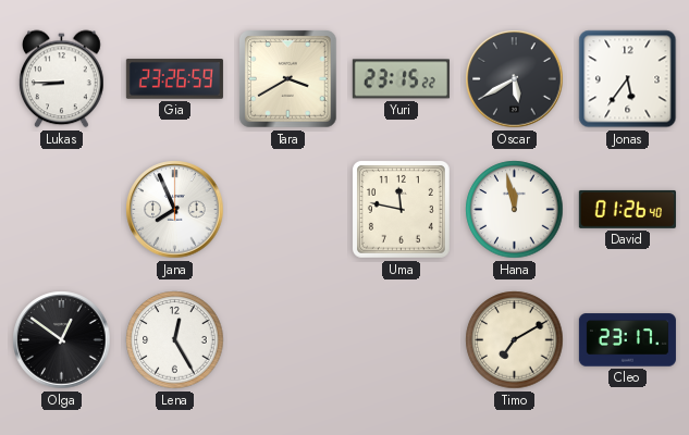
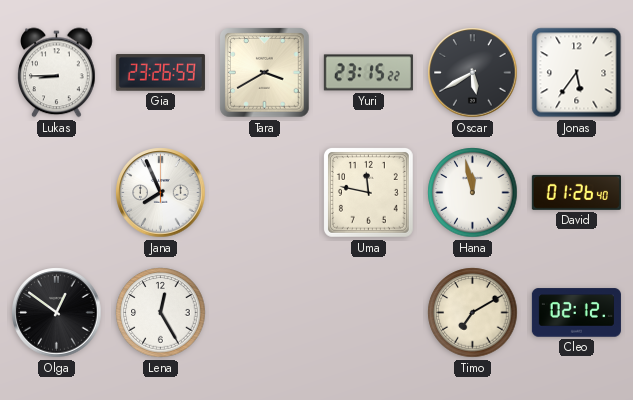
Cleo: 23:17 -> 02:12
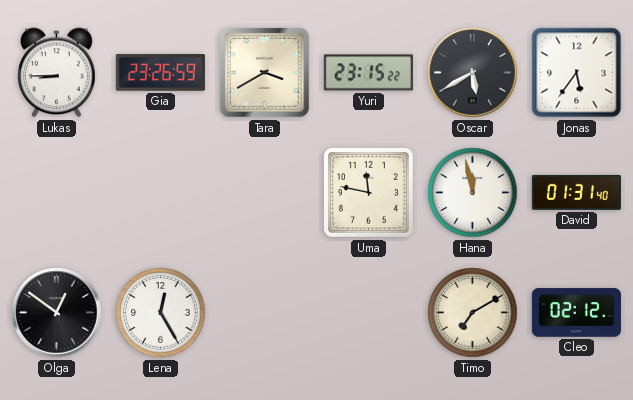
Jana: 7:56 -> none
David: 01:26 -> 01:31
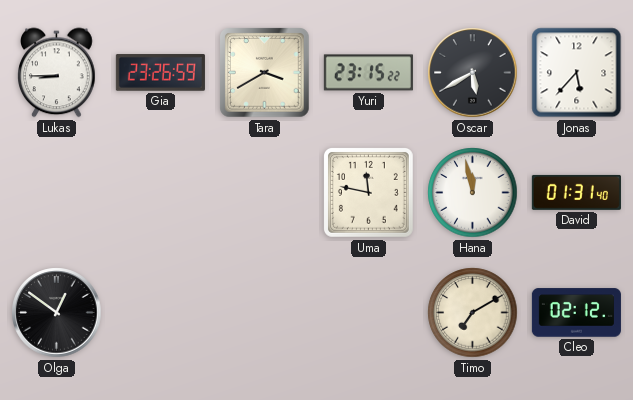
Jonas: 5:36 -> 5:37
Lena: 12:25 -> none
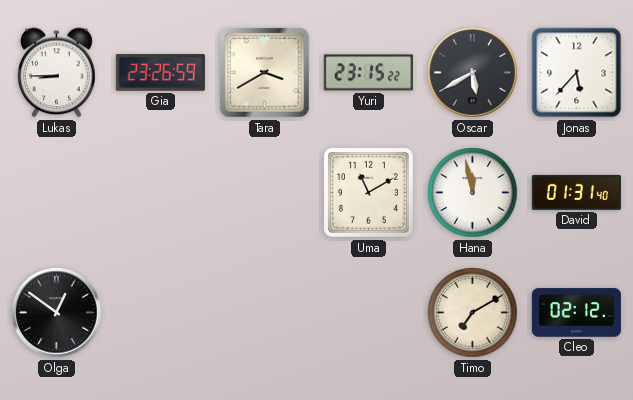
Uma: 11:47 -> 11:10
